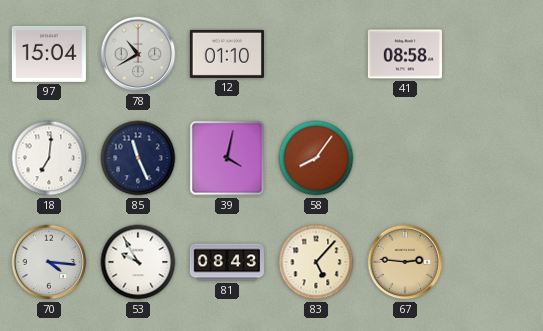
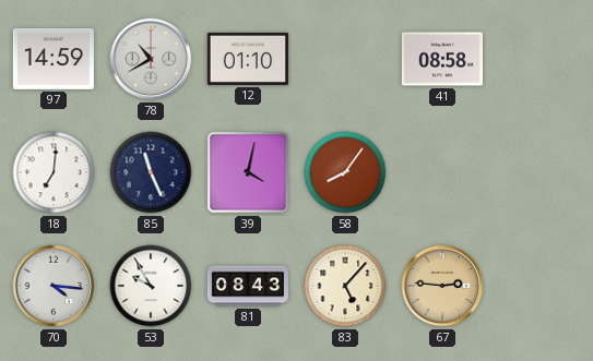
97: 15:04 -> 14:59
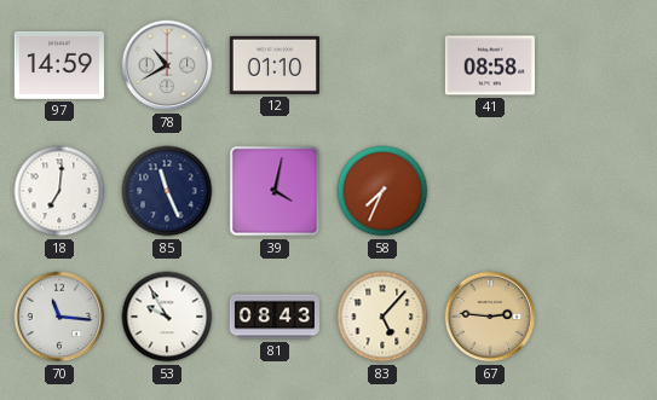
58: 8:06 -> 7:34
70: 4:16 -> 11:16
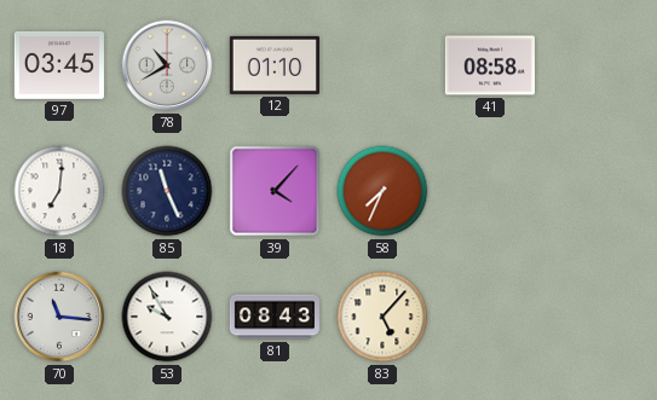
97: 14:59 -> 03:45
39: 4:02 -> 4:07
67: 2:46 -> none
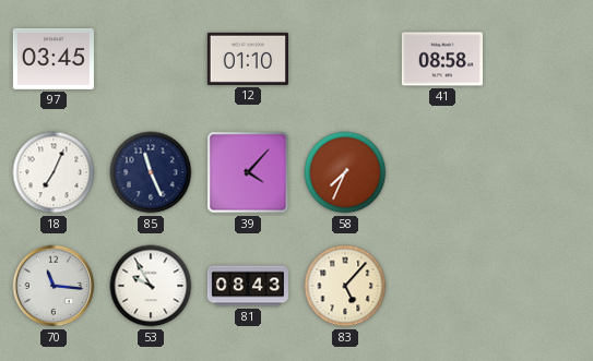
78: 10:40 -> none
18: 7:01 -> 7:04
